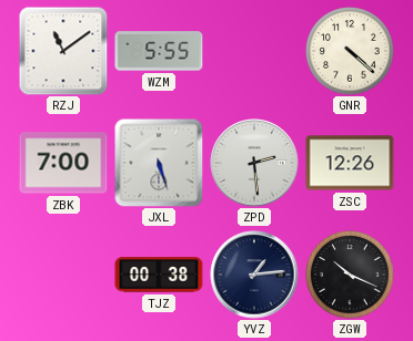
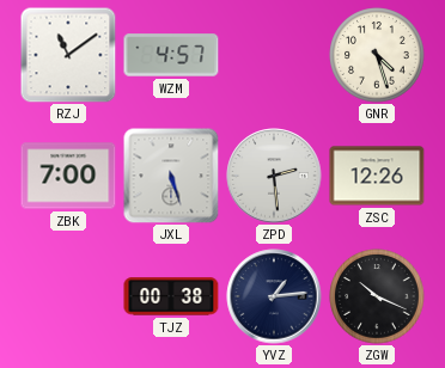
WZM: 5:55 -> 4:57
GNR: 4:22 -> 4:27
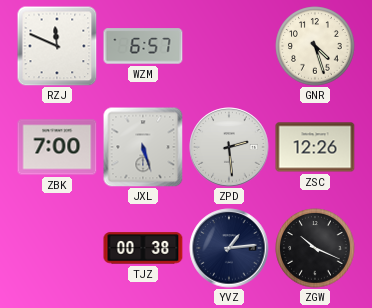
RZJ: 11:09 -> 11:49
WZM: 4:57 -> 6:57
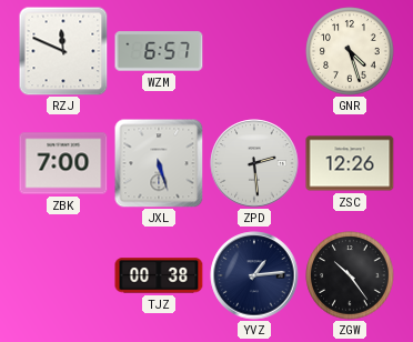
ZGW: 10:19 -> 10:24
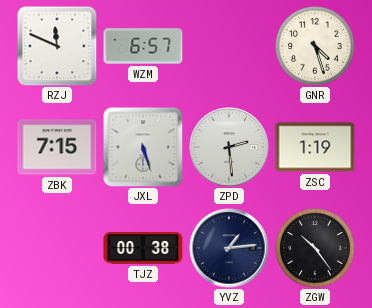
ZBK: 7:00 -> 7:15
ZSC: 12:26 -> 1:19
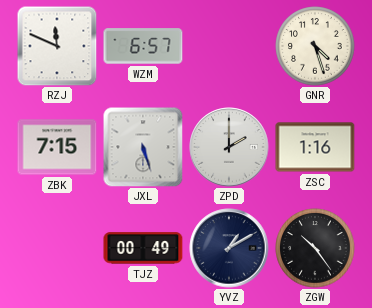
ZPD: 2:29 -> 2:00
ZSC: 1:19 -> 1:16
TJZ: 00:38 -> 00:49
YVZ: 1:14 -> 1:10
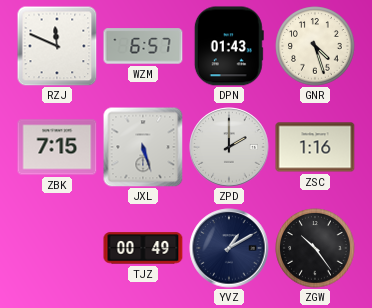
DPN: none -> 01:43
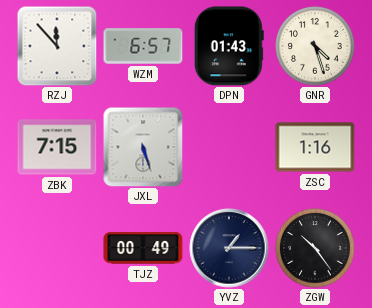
RZJ: 11:49 -> 11:53
ZPD: 2:00 -> none
YVZ: 1:10 -> 1:15
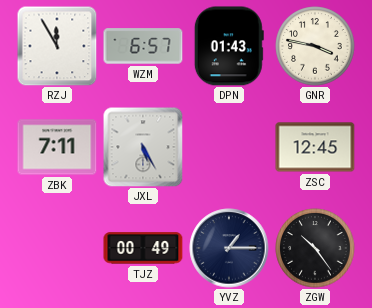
RZJ: 11:53 -> 11:55
GNR: 4:27 -> 3:47
ZBK: 7:15 -> 7:11
JXL: 5:27 -> 5:25
ZSC: 1:16 -> 12:45
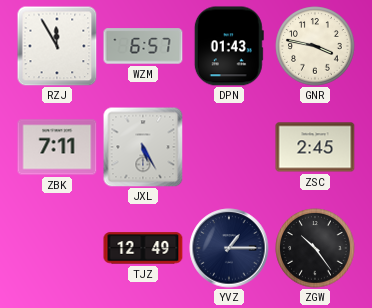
ZSC: 12:45 -> 2:45
TJZ: 00:49 -> 12:49
